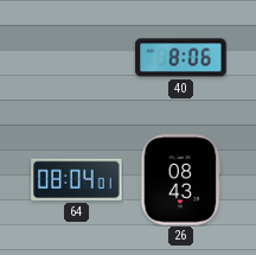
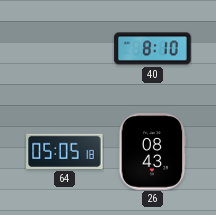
40: 8:06 -> 8:10
64: 08:04 -> 05:05
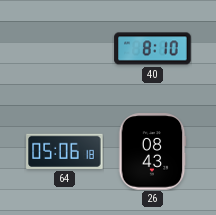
64: 05:05 -> 05:06
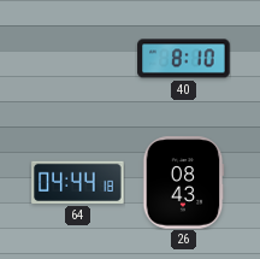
64: 05:06 -> 04:44
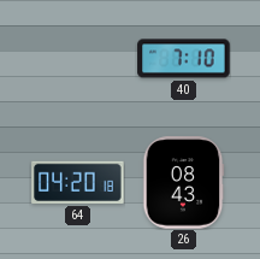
40: 8:10 -> 7:10
64: 04:44 -> 04:20
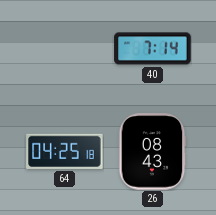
40: 7:10 -> 7:14
64: 04:20 -> 04:25
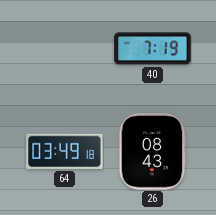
40: 7:14 -> 7:19
64: 04:25 -> 03:49
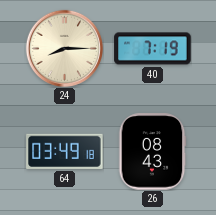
24: none -> 8:15
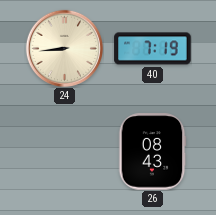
24: 8:15 -> 8:44
64: 03:49 -> none
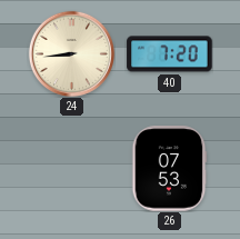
40: 7:19 -> 7:20
26: 08:43 -> 07:53
